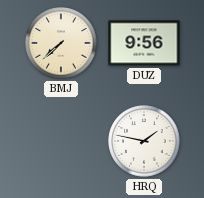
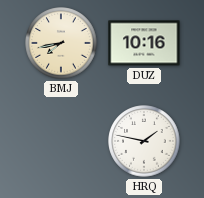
BMJ: 7:38 -> 7:43
DUZ: 9:56 -> 10:16
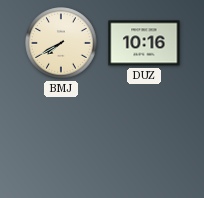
BMJ: 7:43 -> 7:40
HRQ: 1:47 -> none
